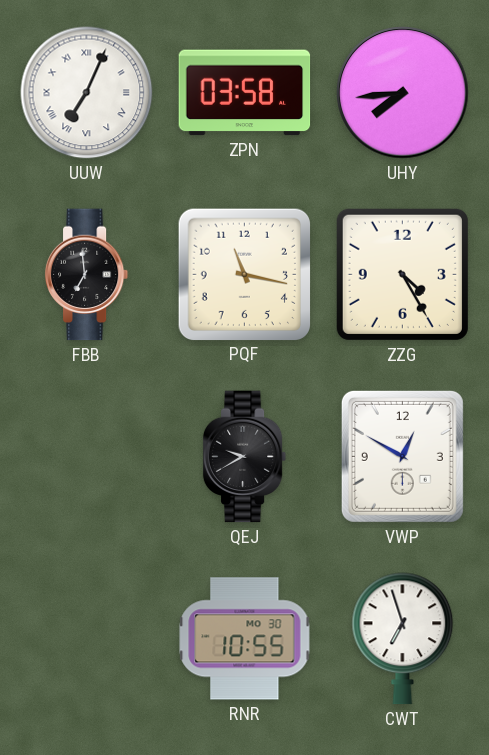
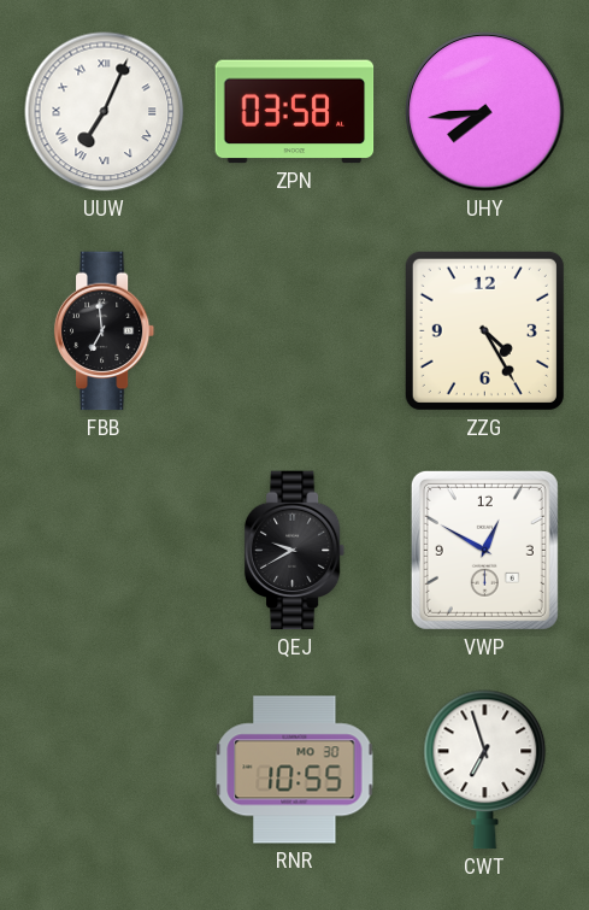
PQF: 11:17 -> none
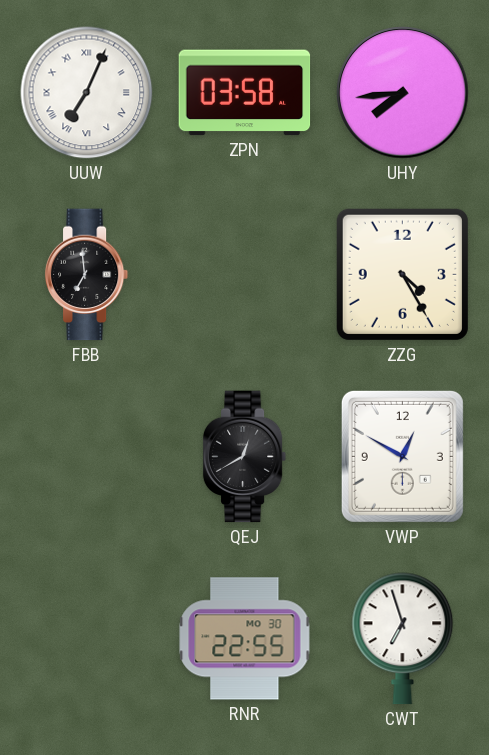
QEJ: 9:40 -> 12:40
RNR: 10:55 -> 22:55
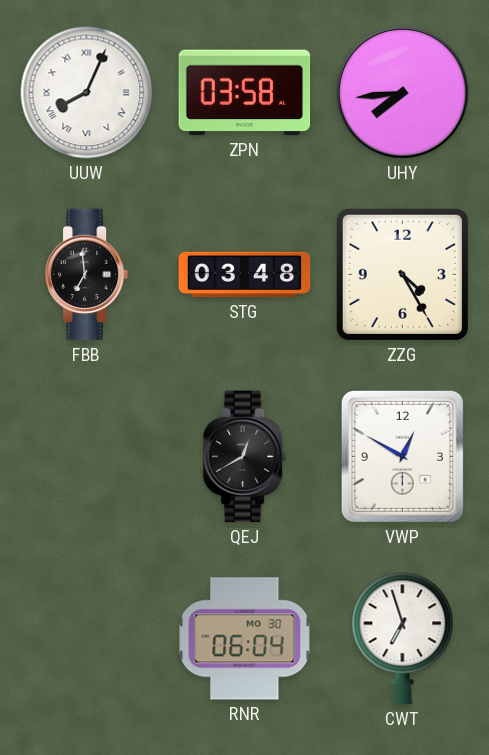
UUW: 7:04 -> 8:04
STG: none -> 03:48
RNR: 22:55 -> 06:04
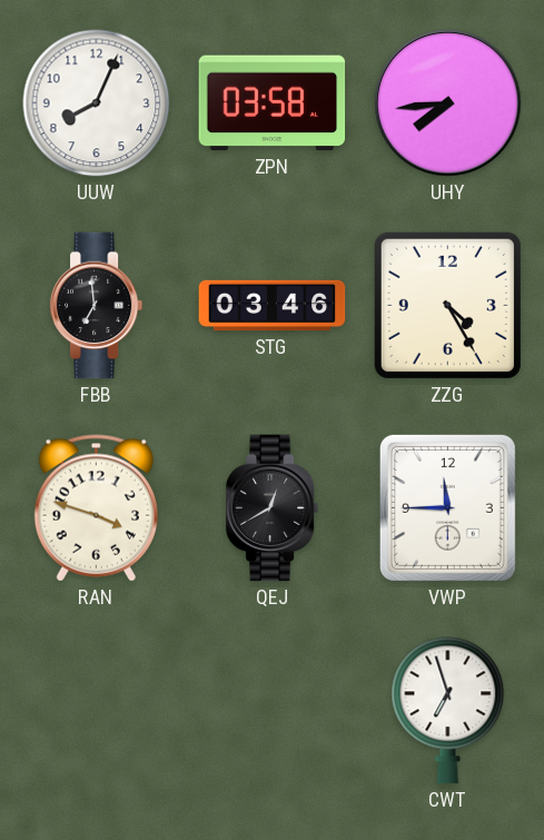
UUW numerals: Roman -> Arabic
STG: 03:48 -> 03:46
RAN: none -> 3:48
VWP: 12:50 -> 11:45
RNR: 06:04 -> none
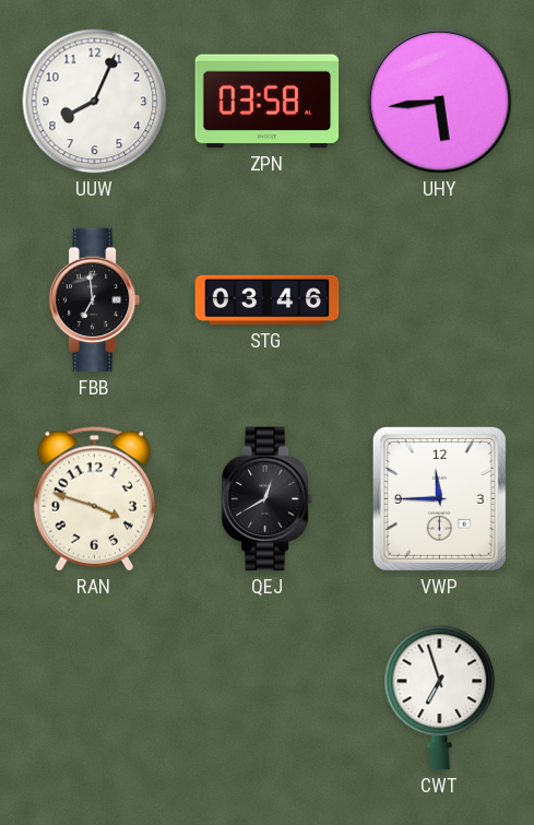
UHY: 7:44 -> 5:44
ZZG: 4:25 -> none
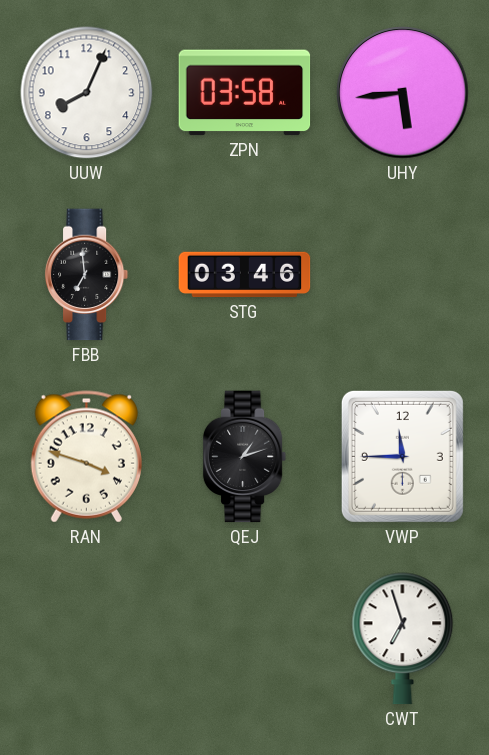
QEJ: 12:40 -> 1:12
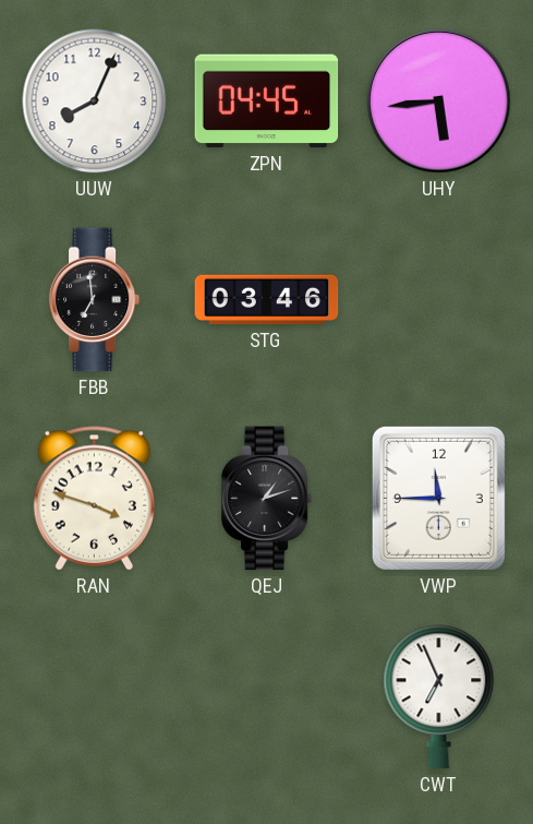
ZPN: 03:58 -> 04:45
CWT: 6:57 -> 6:56
